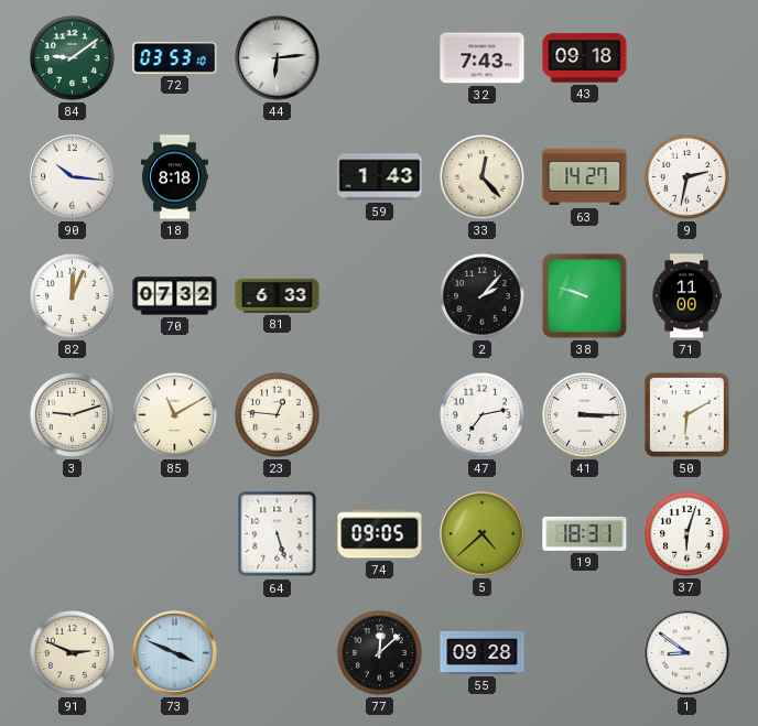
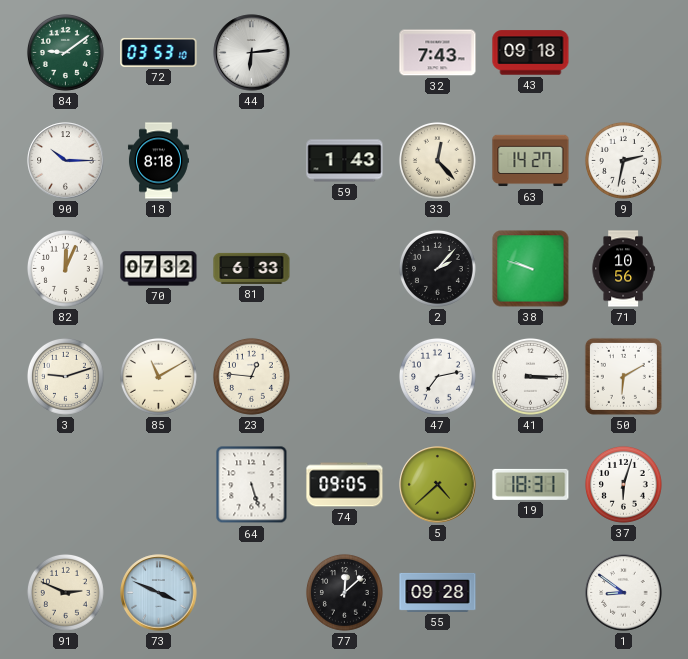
90: 10:16 -> 10:15
71: 11:00 -> 10:56
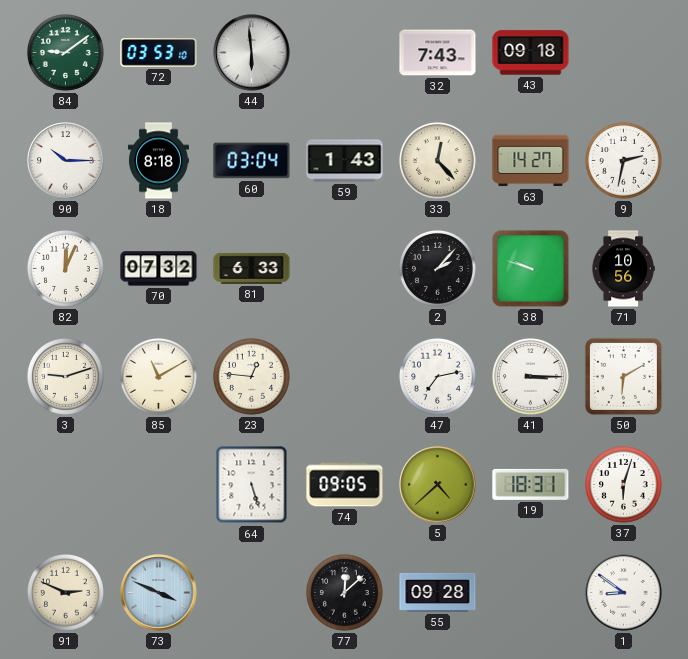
44: 6:14 -> 5:59
60: none -> 03:04
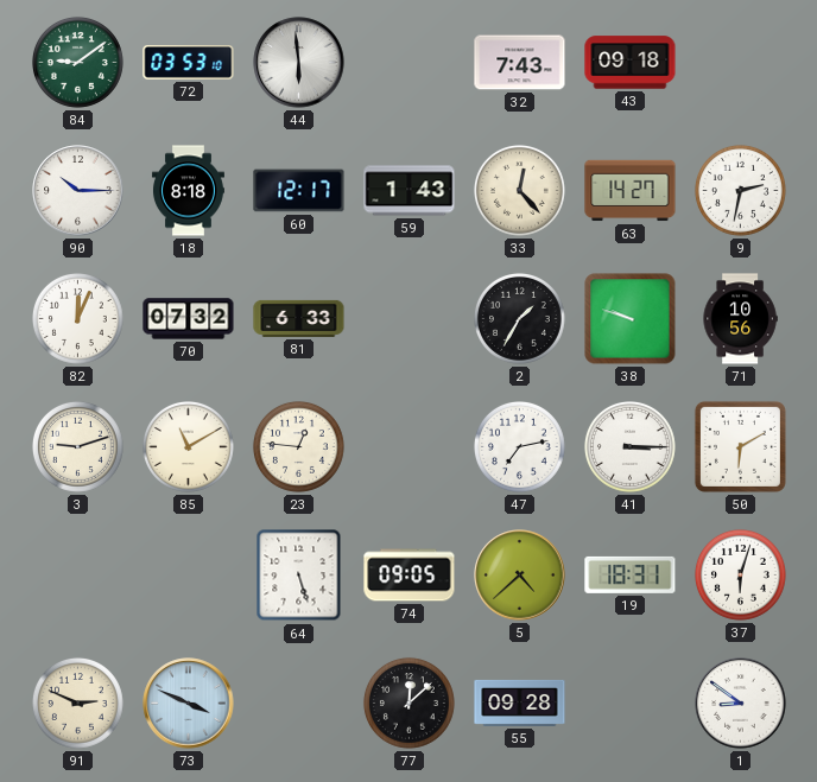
60: 03:04 -> 12:17
2: 2:07 -> 1:35
